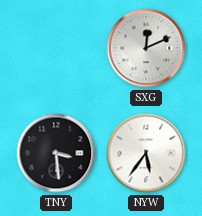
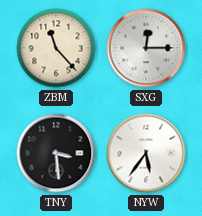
ZBM: none -> 11:23
SXG: 12:11 -> 12:15
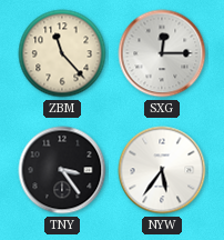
TNY: 3:29 -> 3:24
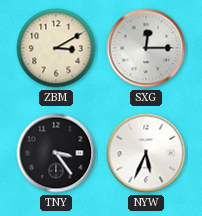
ZBM: 11:23 -> 3:10
NYW: 5:36 -> 5:34
